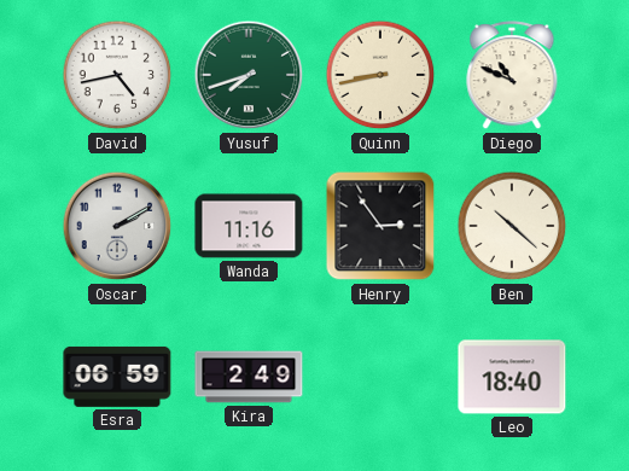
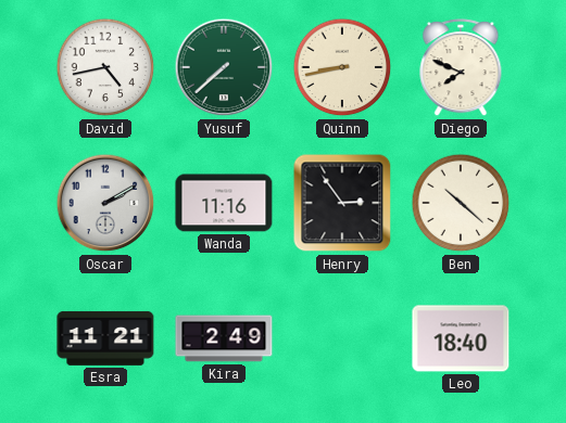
Yusuf: 7:42 -> 7:38
Diego: 10:49 -> 7:49
Esra: 06:59 -> 11:21
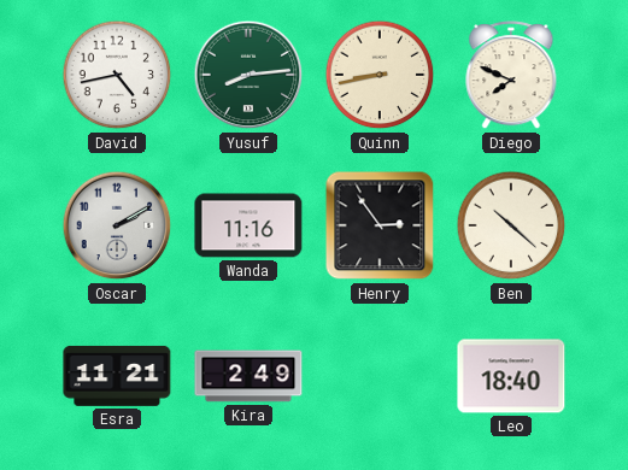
Yusuf: 7:38 -> 8:14
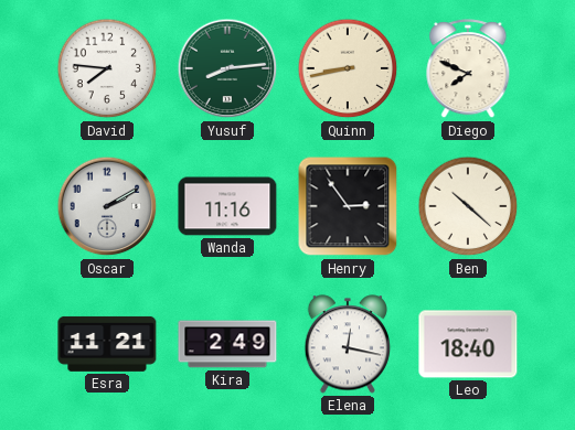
David: 4:43 -> 7:46
Elena: none -> 12:17
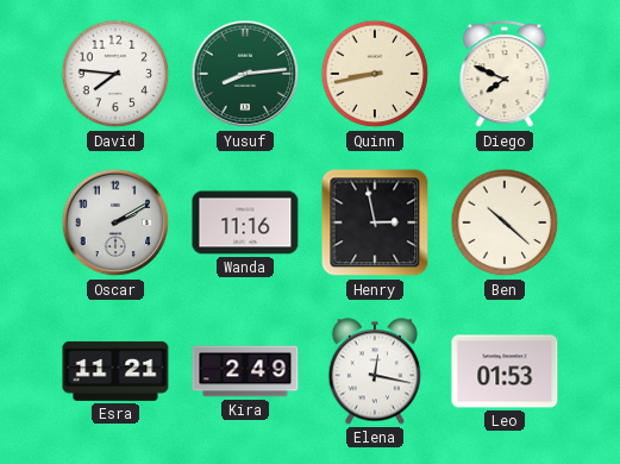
Henry: 2:54 -> 2:58
Leo: 18:40 -> 01:53
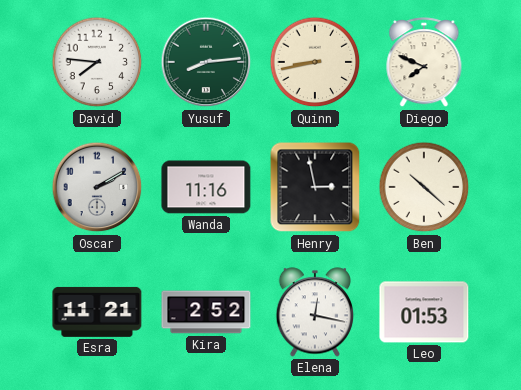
Kira: 2:49 -> 2:52
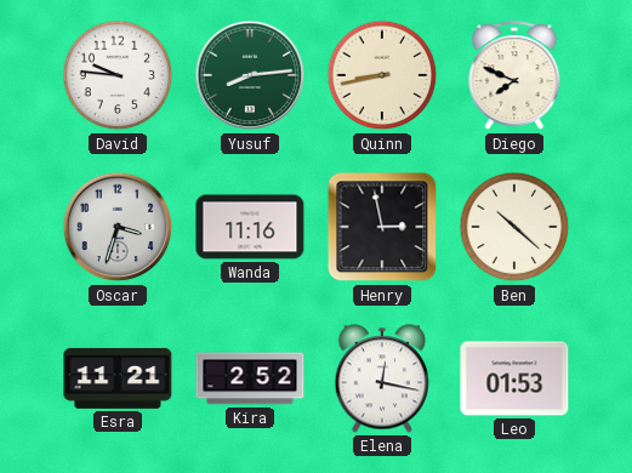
David: 7:46 -> 9:46
Oscar: 2:10 -> 3:33
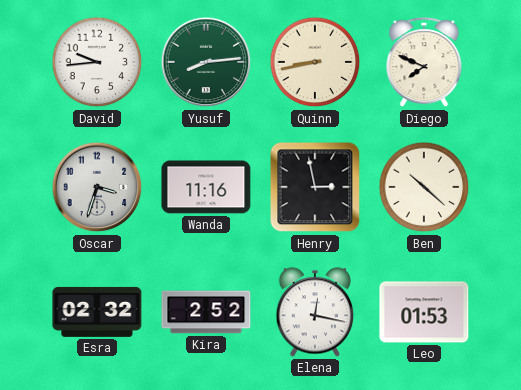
David: 9:46 -> 9:44
Esra: 11:21 -> 02:32
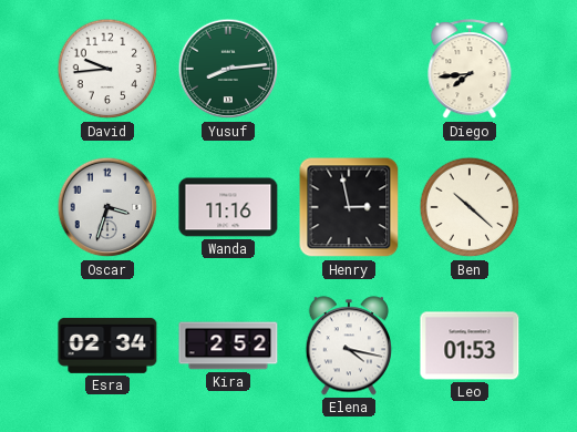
Quinn: 8:43 -> none
Diego: 7:49 -> 7:44
Esra: 02:32 -> 02:34
Elena: 12:17 -> 4:17
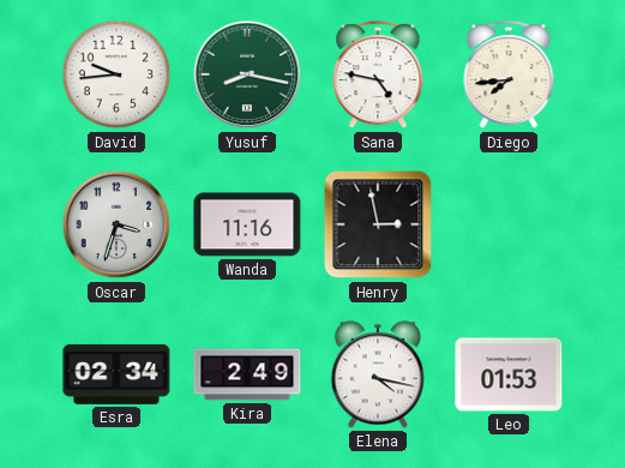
Yusuf: 8:14 -> 8:17
Sana: none -> 4:47
Ben: 10:22 -> none
Kira: 2:52 -> 2:49
